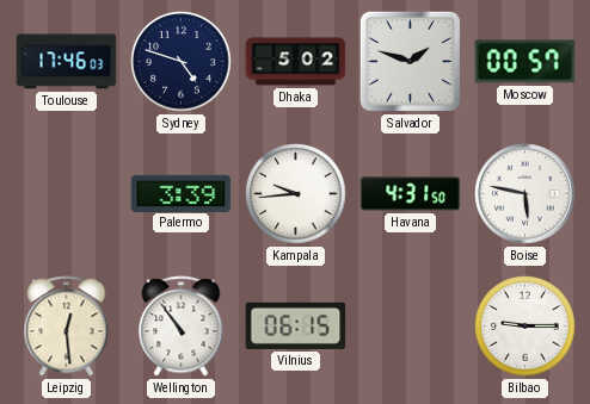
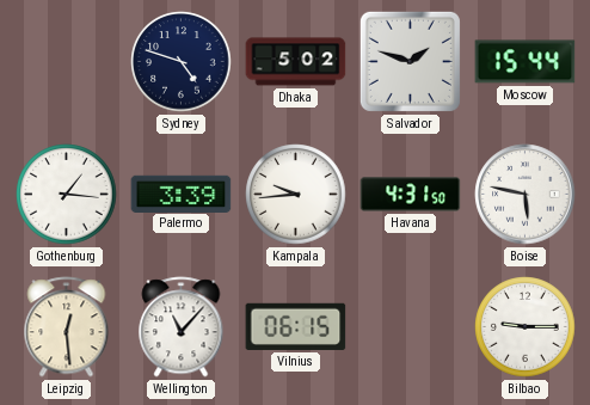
Toulouse: 17:46 -> none
Moscow: 00:57 -> 15:44
Gothenburg: none -> 1:16
Wellington: 10:54 -> 11:07
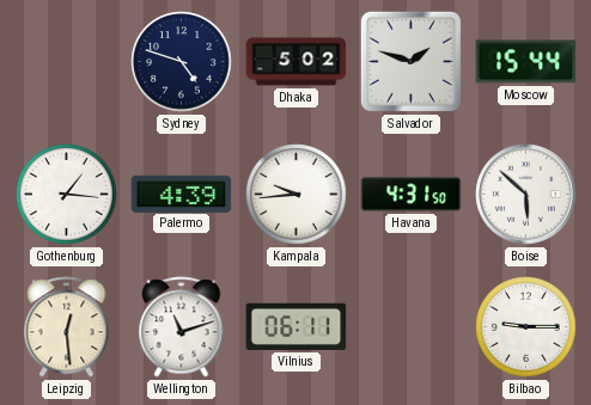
Palermo: 3:39 -> 4:39
Boise: 5:47 -> 5:52
Wellington: 11:07 -> 11:12
Vilnius: 06:15 -> 06:11
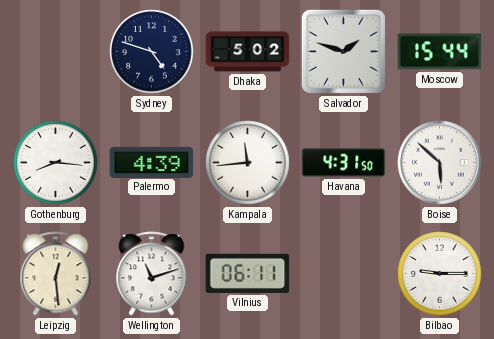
Gothenburg: 1:16 -> 8:16
Kampala: 9:44 -> 11:44
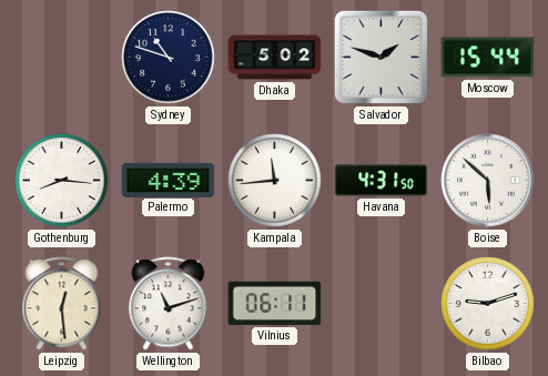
Sydney: 4:48 -> 10:48
Bilbao: 9:15 -> 9:12
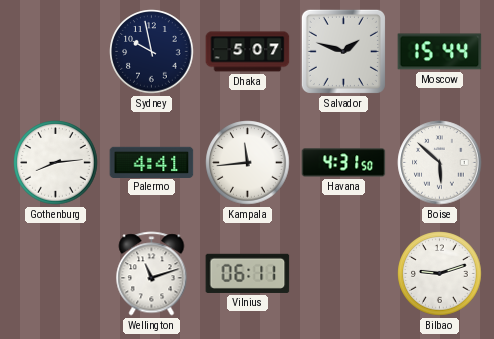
Sydney: 10:48 -> 9:58
Dhaka: 5:02 -> 5:07
Gothenburg: 8:16 -> 8:14
Palermo: 4:39 -> 4:41
Leipzig: 12:29 -> none
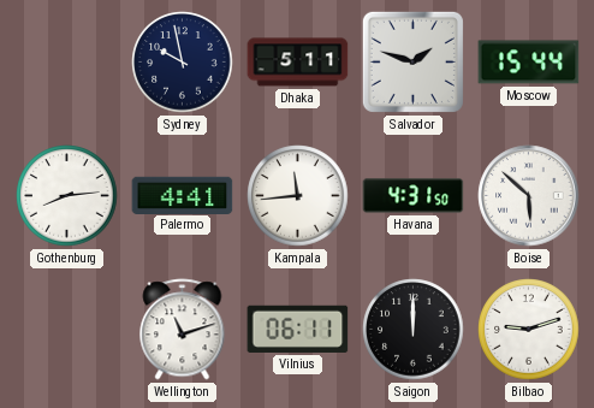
Dhaka: 5:07 -> 5:11
Saigon: none -> 12:00
